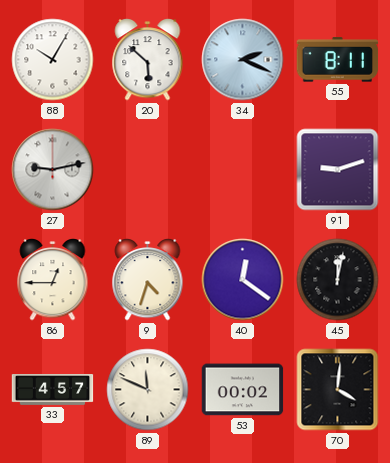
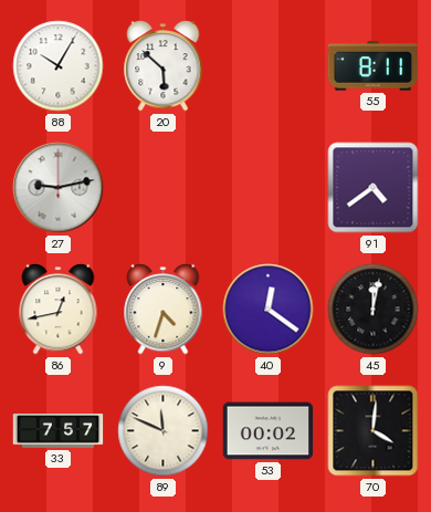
34: 2:19 -> none
91: 9:12 -> 4:39
86: 12:45 -> 12:43
33: 4:57 -> 7:57
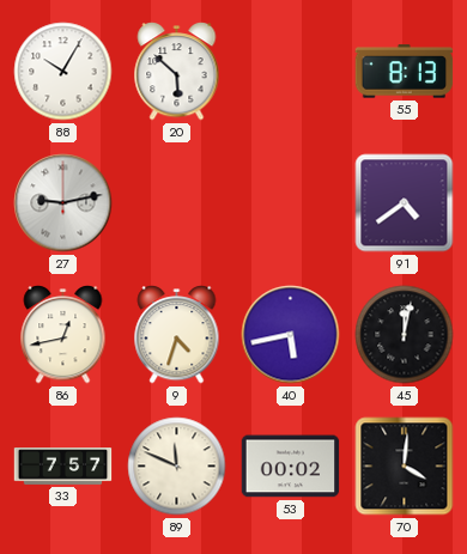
55: 8:11 -> 8:13
40: 12:21 -> 5:43
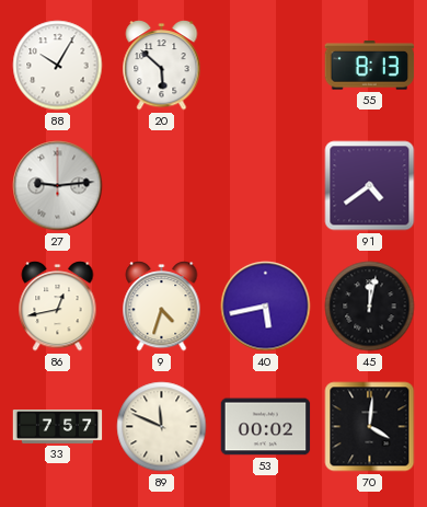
27: 9:13 -> 9:14
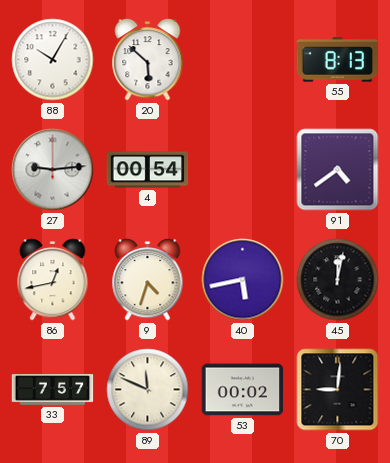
4: none -> 00:54
70: 4:01 -> 9:01
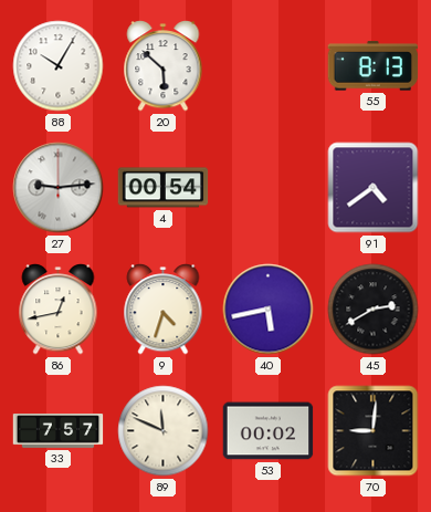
45: 12:02 -> 2:40
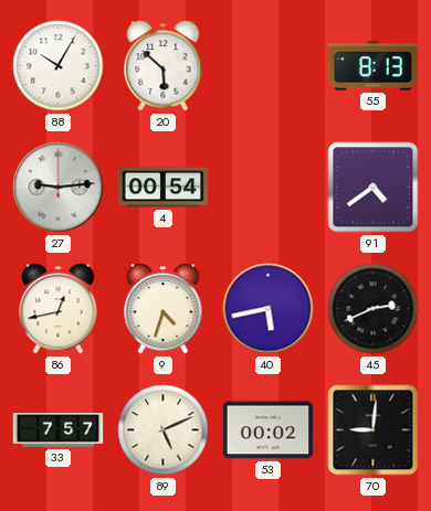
45: 2:40 -> 2:41
89: 11:49 -> 5:11
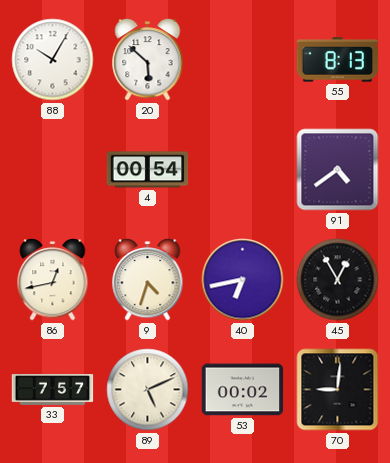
27: 9:14 -> none
40: 5:43 -> 6:43
45: 2:41 -> 12:55
